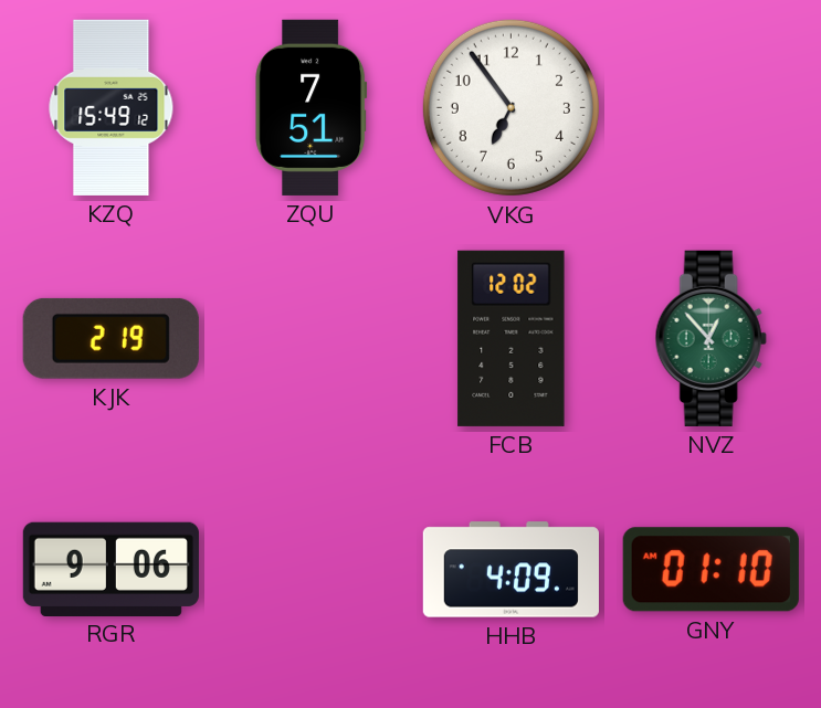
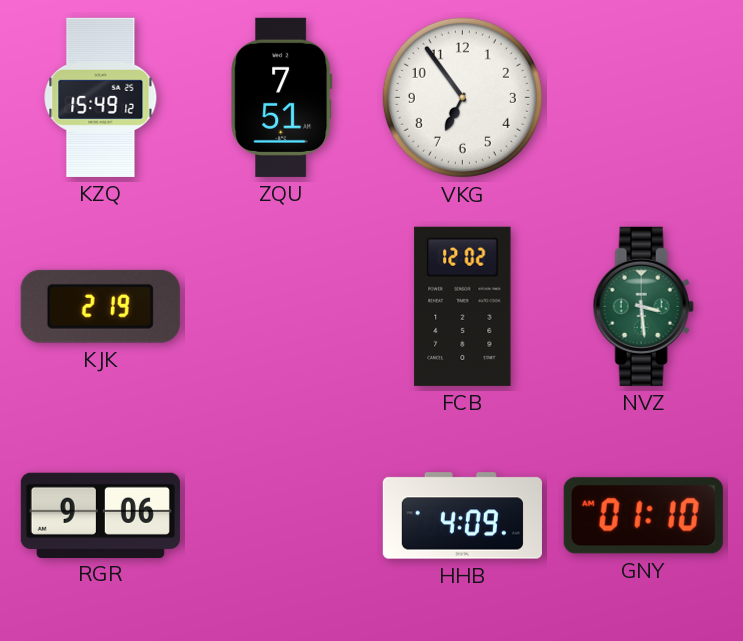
NVZ: 12:53 -> 3:29
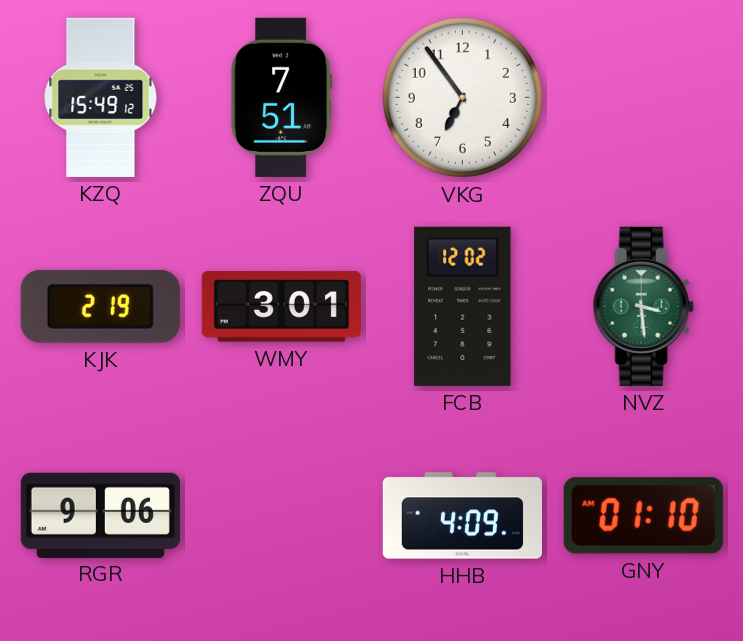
WMY: none -> 3:01
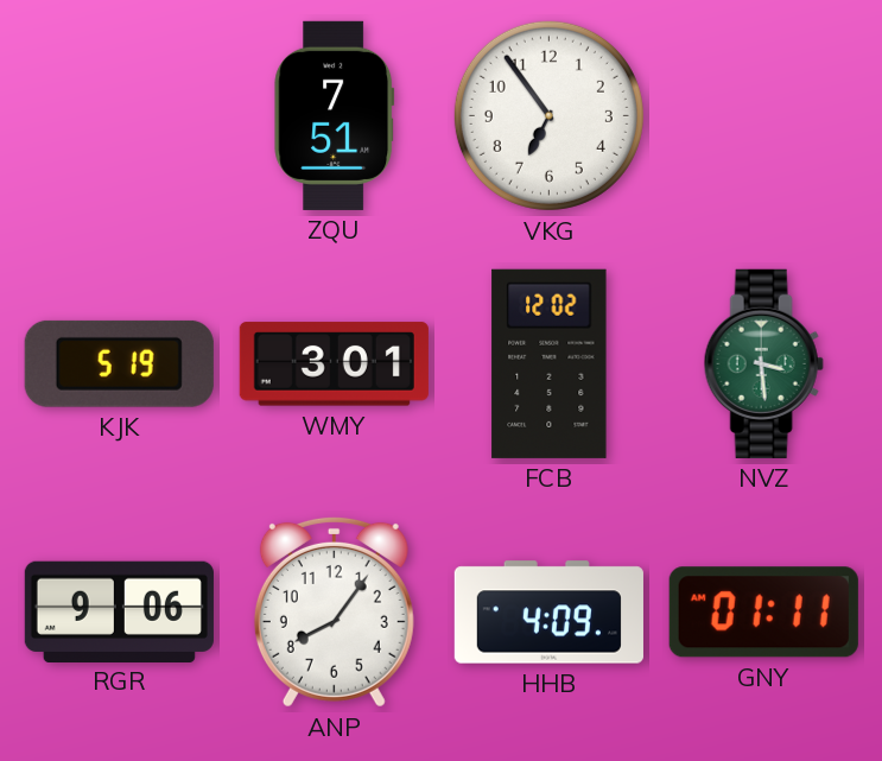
KZQ: 15:49 -> none
KJK: 2:19 -> 5:19
ANP: none -> 8:06
GNY: 01:10 -> 01:11
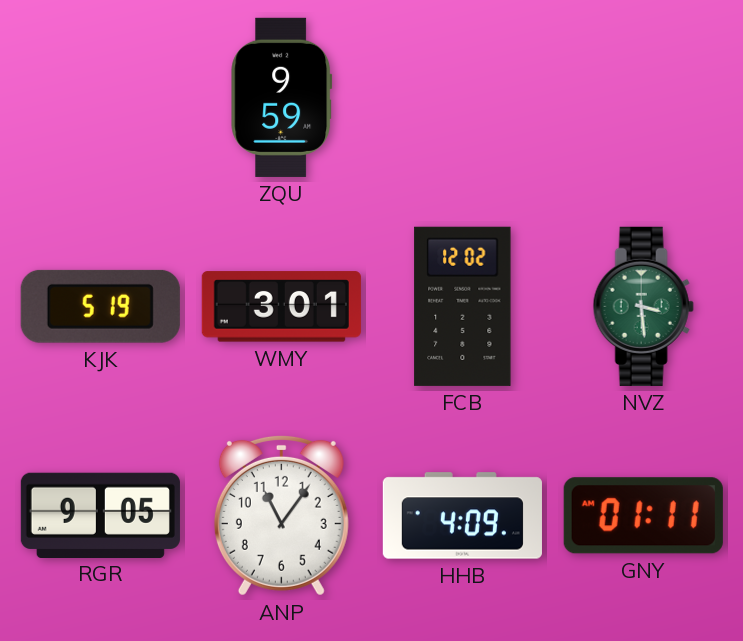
ZQU: 7:51 -> 9:59
VKG: 6:54 -> none
RGR: 9:06 -> 9:05
ANP: 8:06 -> 11:06
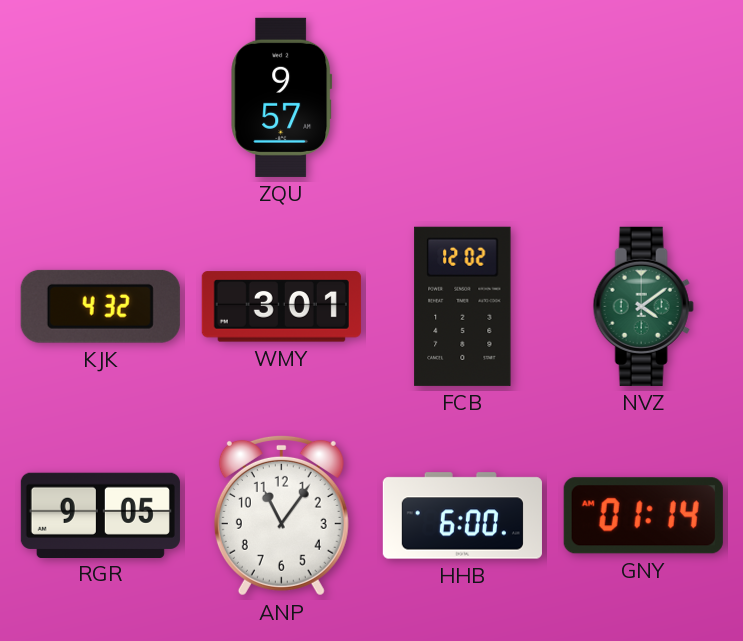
ZQU: 9:59 -> 9:57
KJK: 5:19 -> 4:32
NVZ: 3:29 -> 4:09
HHB: 4:09 -> 6:00
GNY: 01:11 -> 01:14
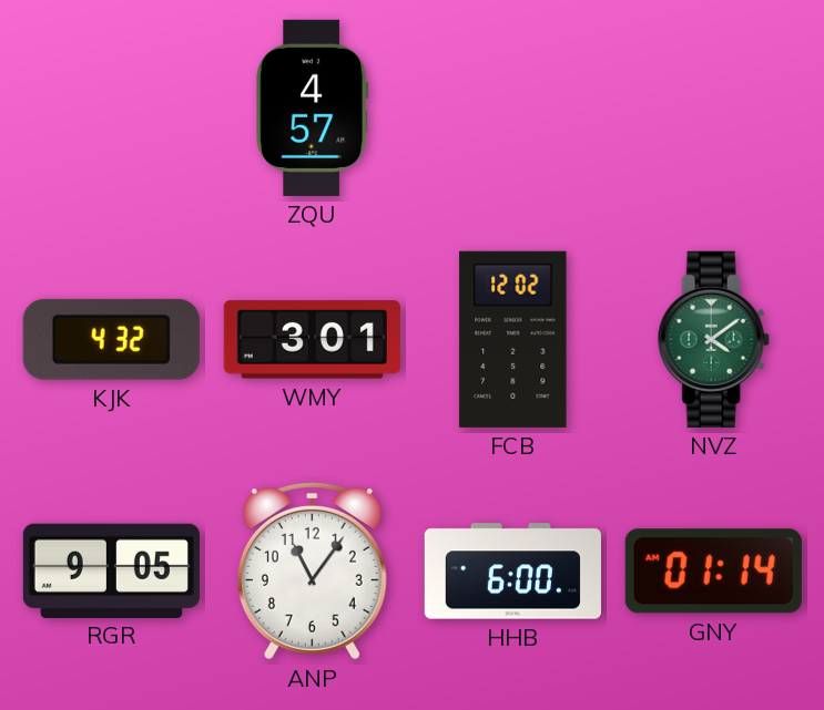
ZQU: 9:57 -> 4:57
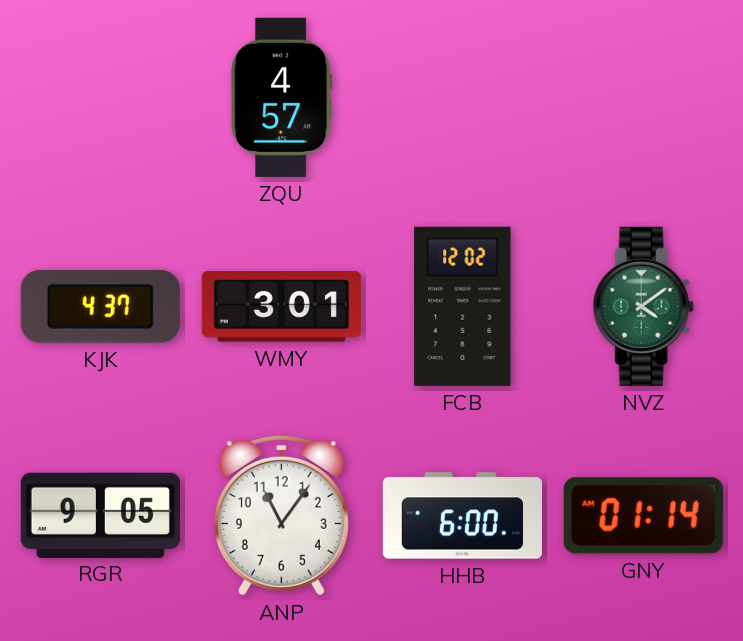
KJK: 4:32 -> 4:37
